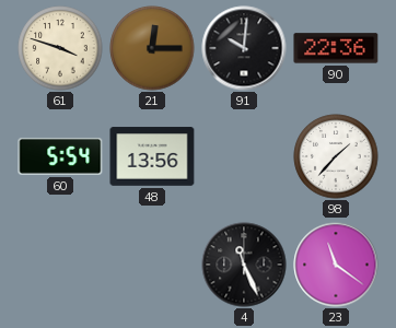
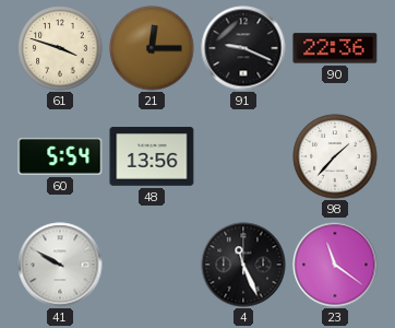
91: 10:01 -> 9:19
41: none -> 9:50
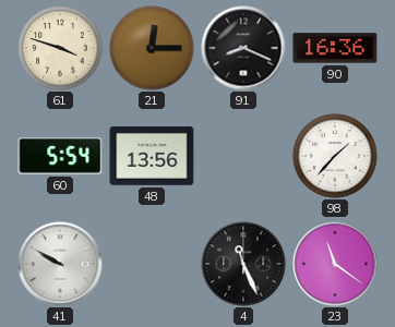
91: 9:19 -> 8:19
90: 22:36 -> 16:36
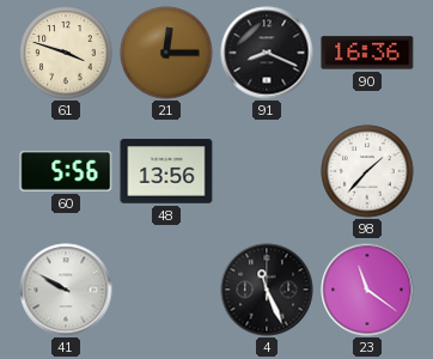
60: 5:54 -> 5:56
